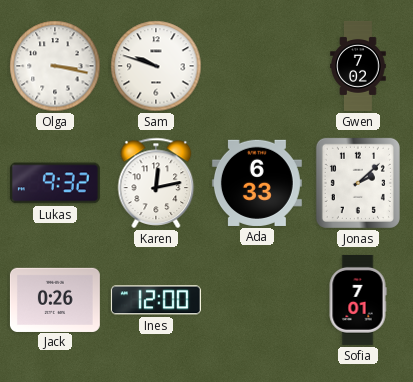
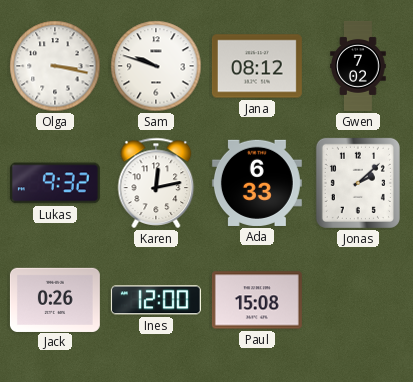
Jana: none -> 08:12
Paul: none -> 15:08
Sofia: 7:01 -> none
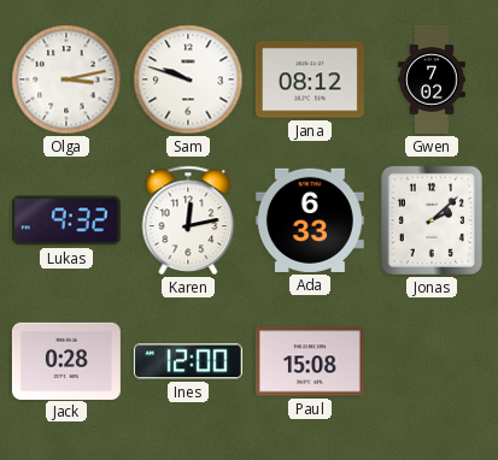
Olga: 3:17 -> 3:13
Jack: 0:26 -> 0:28
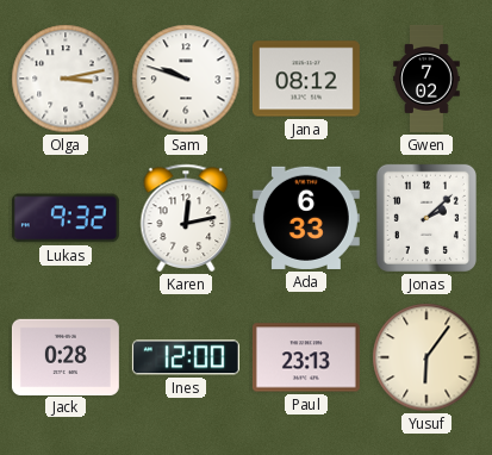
Paul: 15:08 -> 23:13
Yusuf: none -> 6:06
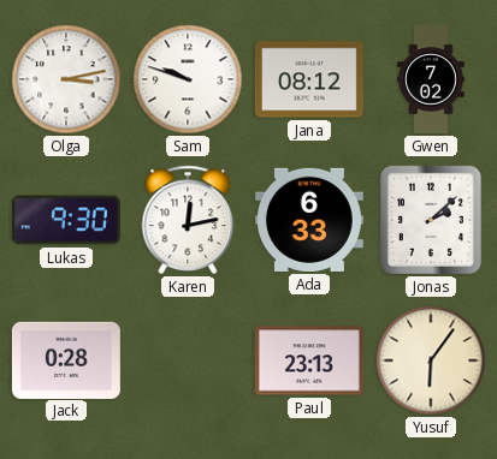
Lukas: 9:32 -> 9:30
Ines: 12:00 -> none
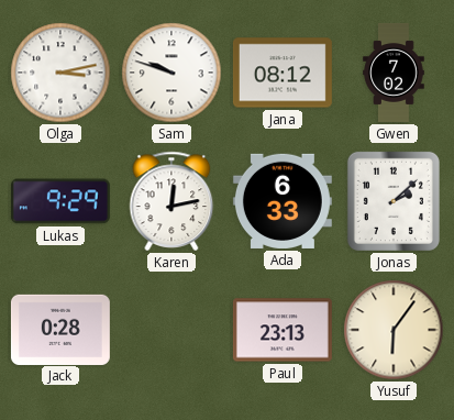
Lukas: 9:30 -> 9:29
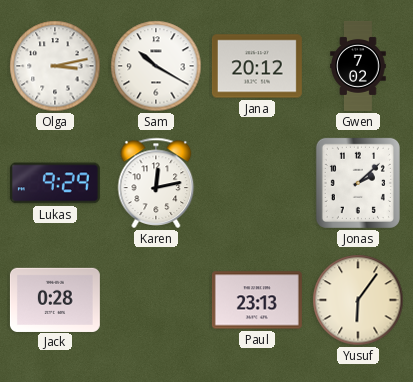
Sam: 9:48 -> 10:20
Jana: 08:12 -> 20:12
Ada: 6:33 -> none
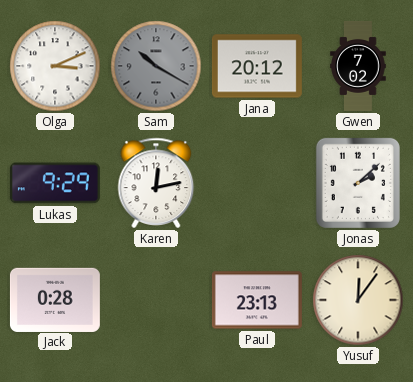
Olga: 3:13 -> 3:11
Sam dial: white -> grey
Yusuf: 6:06 -> 12:06
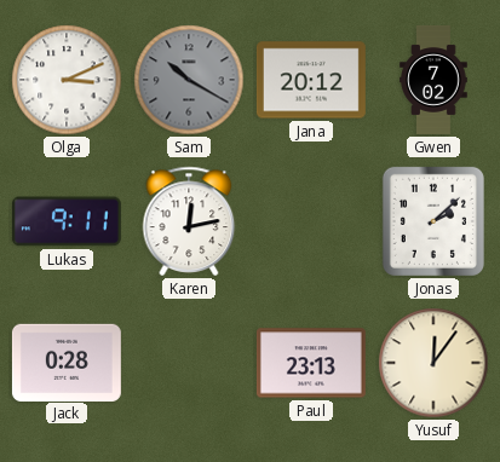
Lukas: 9:29 -> 9:11
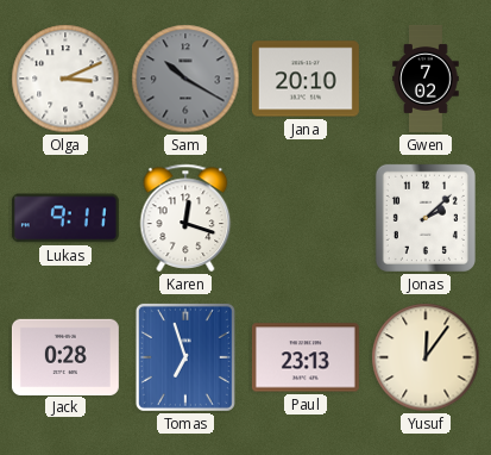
Jana: 20:12 -> 20:10
Karen: 12:13 -> 12:18
Tomas: none -> 6:57
